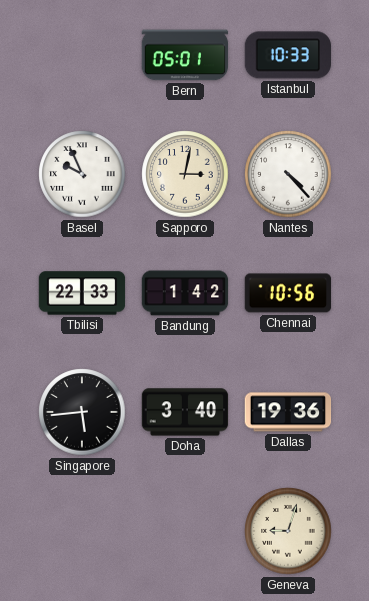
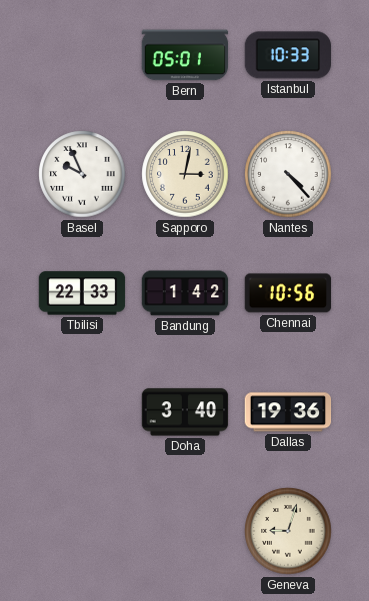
Singapore: 5:44 -> none
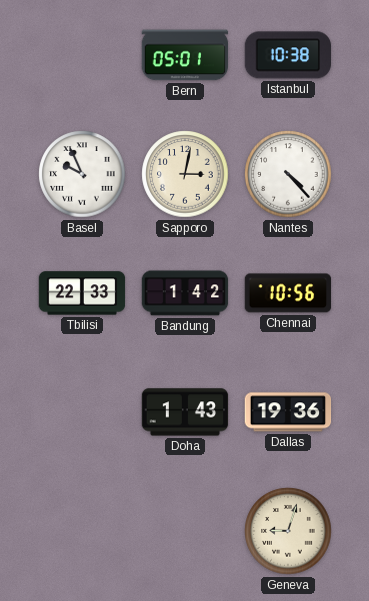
Istanbul: 10:33 -> 10:38
Doha: 3:40 -> 1:43
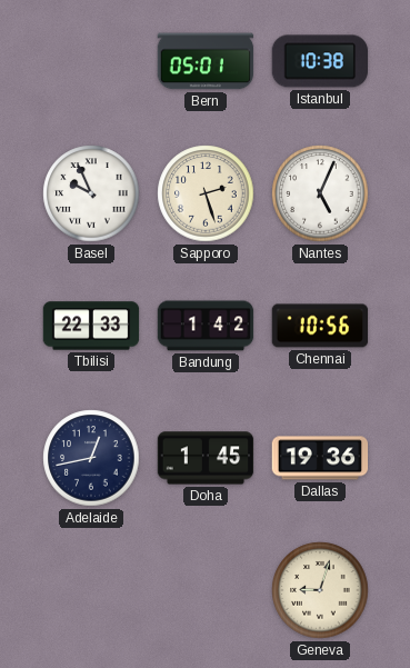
Sapporo: 3:02 -> 2:27
Nantes: 4:23 -> 5:04
Adelaide: none -> 12:43
Doha: 1:43 -> 1:45
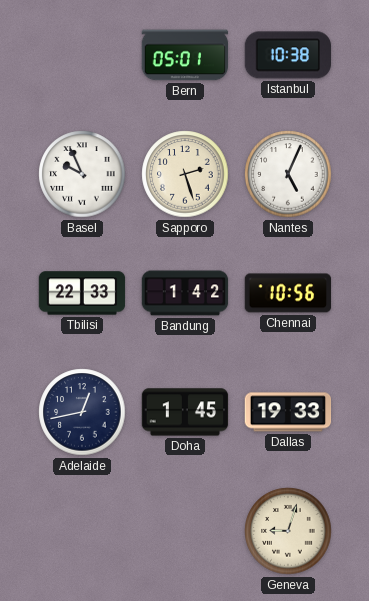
Dallas: 19:36 -> 19:33
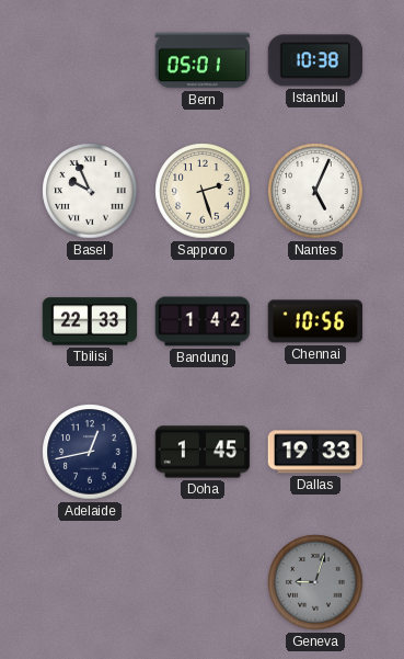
Geneva dial: cream -> grey
